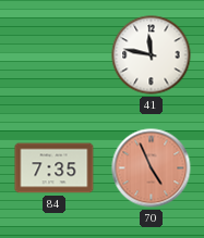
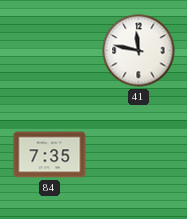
70: 4:56 -> none
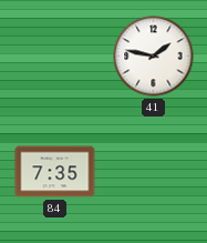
41: 11:47 -> 1:47
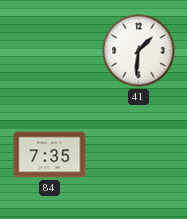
41: 1:47 -> 1:31
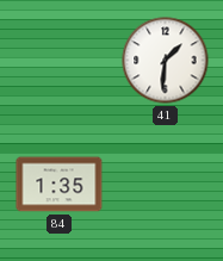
84: 7:35 -> 1:35
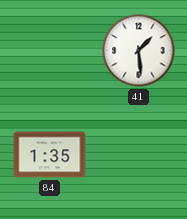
41: 1:31 -> 1:29
